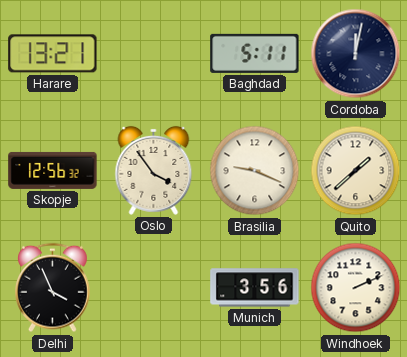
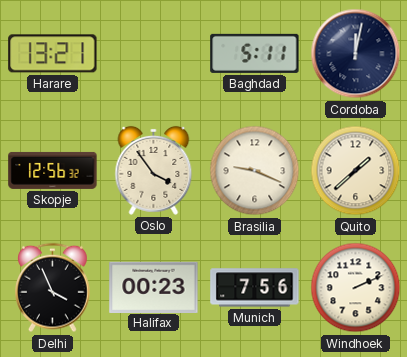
Halifax: none -> 00:23
Munich: 3:56 -> 7:56
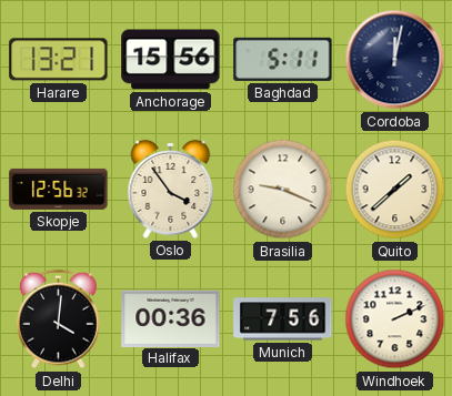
Anchorage: none -> 15:56
Delhi: 3:56 -> 4:01
Halifax: 00:23 -> 00:36
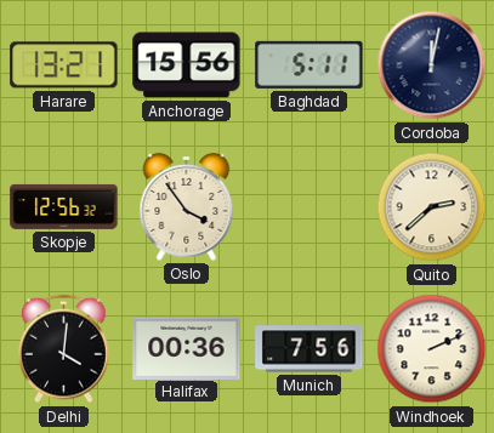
Brasilia: 9:19 -> none
Quito: 1:38 -> 2:38
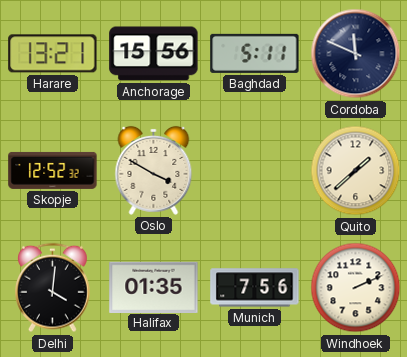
Cordoba: 12:02 -> 11:49
Skopje: 12:56 -> 12:52
Oslo: 3:54 -> 3:50
Quito: 2:38 -> 1:38
Halifax: 00:36 -> 01:35
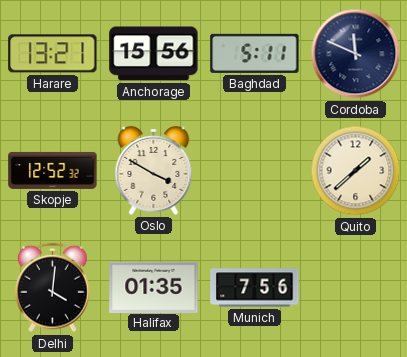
Windhoek: 2:11 -> none
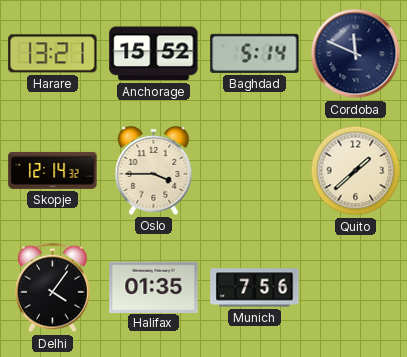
Anchorage: 15:56 -> 15:52
Baghdad: 5:11 -> 5:14
Skopje: 12:52 -> 12:14
Oslo: 3:50 -> 3:45
Delhi: 4:01 -> 4:06
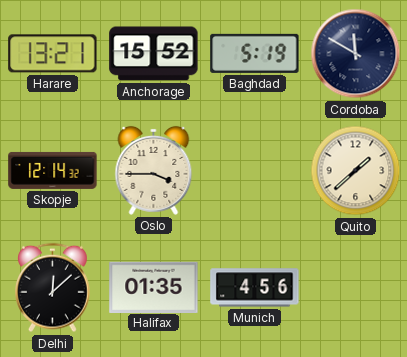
Baghdad: 5:14 -> 5:19
Cordoba: 11:49 -> 11:50
Delhi: 4:06 -> 12:08
Munich: 7:56 -> 4:56
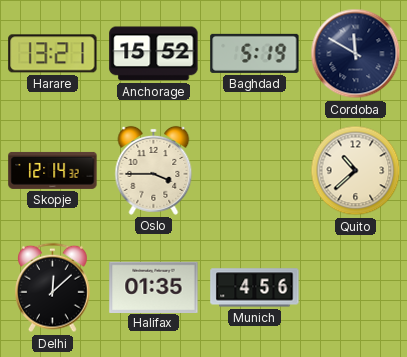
Quito: 1:38 -> 10:38
